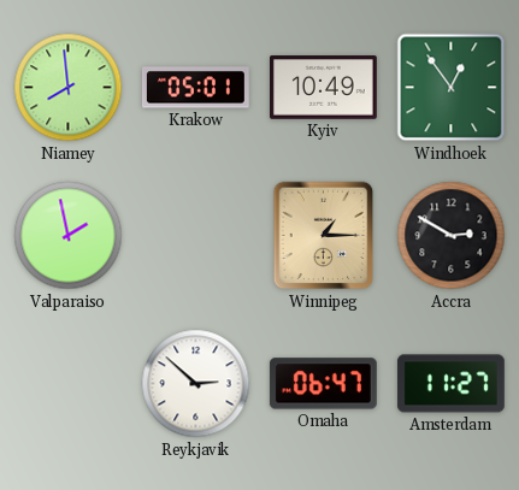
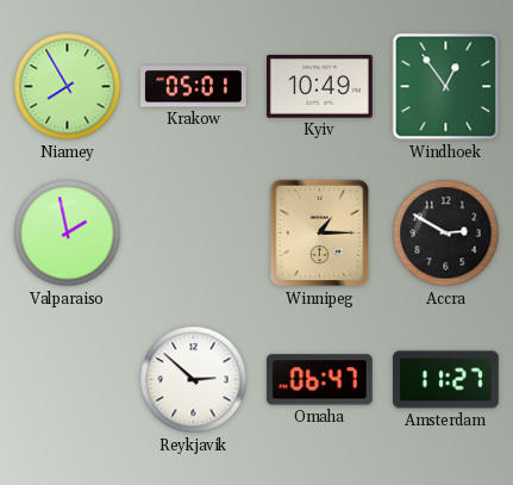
Niamey: 7:59 -> 7:55
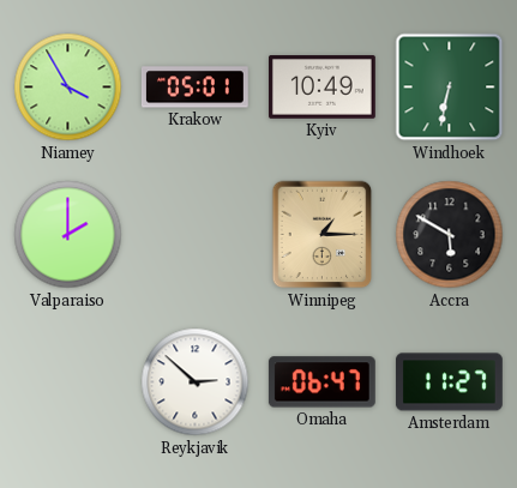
Niamey: 7:55 -> 3:55
Windhoek: 12:54 -> 6:32
Valparaiso: 1:58 -> 2:00
Accra: 2:50 -> 5:50
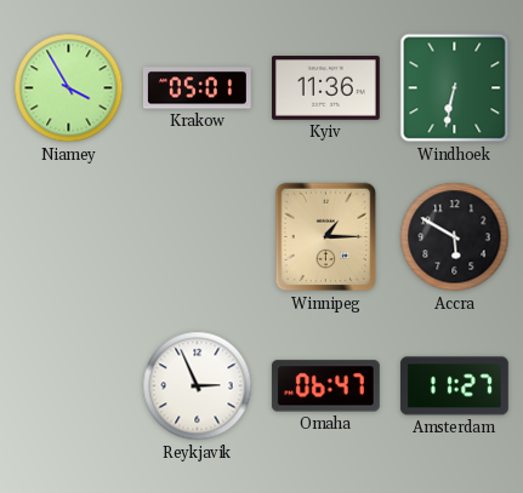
Kyiv: 10:49 -> 11:36
Valparaiso: 2:00 -> none
Reykjavik: 2:52 -> 2:56
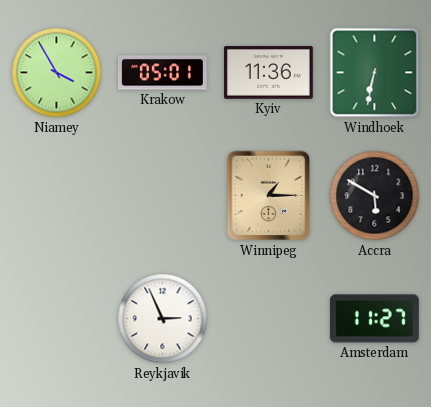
Omaha: 06:47 -> none
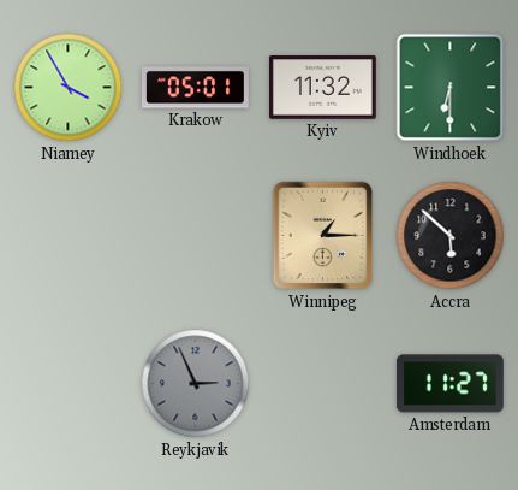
Kyiv: 11:36 -> 11:32
Windhoek: 6:32 -> 6:30
Accra: 5:50 -> 5:52
Reykjavik dial: white -> grey
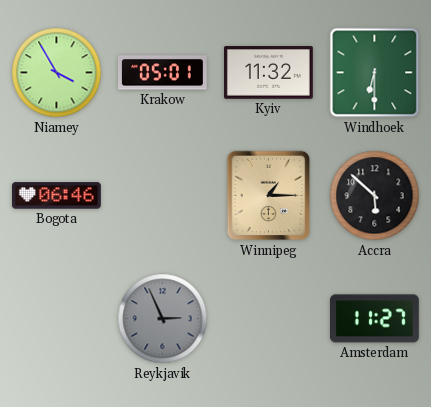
Bogota: none -> 06:46
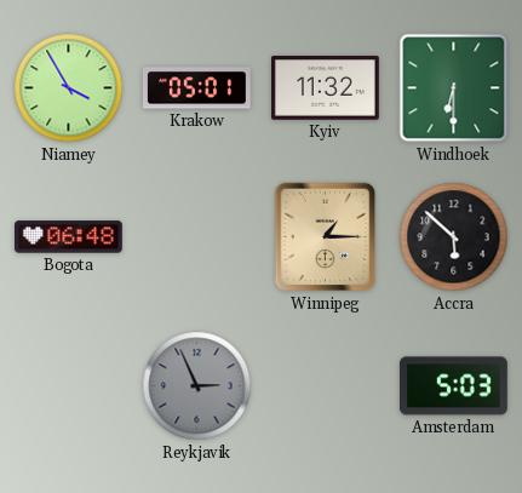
Bogota: 06:46 -> 06:48
Amsterdam: 11:27 -> 5:03
